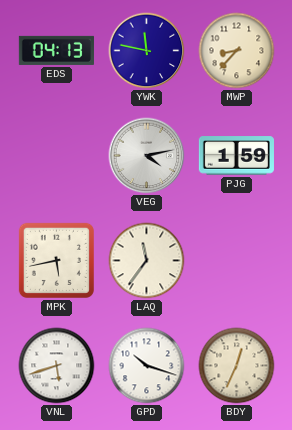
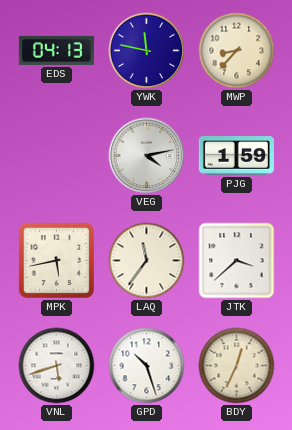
JTK: none -> 3:38
GPD: 10:18 -> 10:27
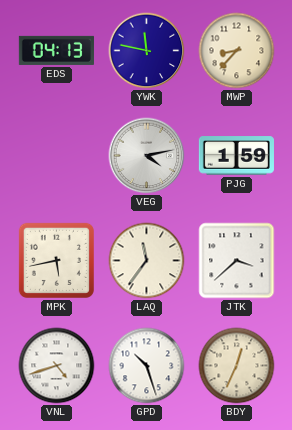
VNL: 5:42 -> 4:42
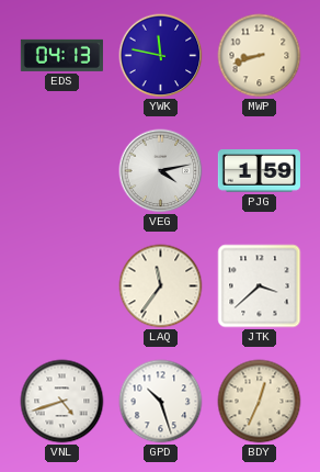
MWP: 8:37 -> 8:42
MPK: 5:43 -> none
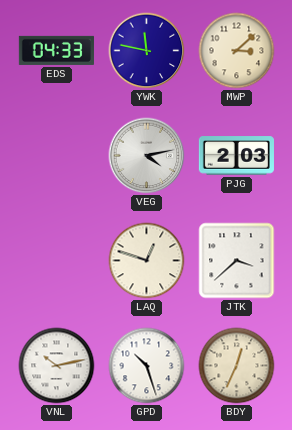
EDS: 04:13 -> 04:33
MWP: 8:42 -> 3:08
PJG: 1:59 -> 2:03
LAQ: 11:36 -> 12:48
VNL: 4:42 -> 10:13
